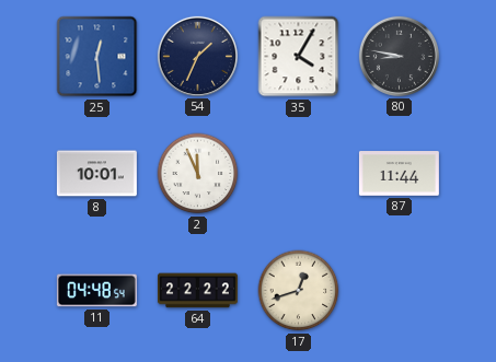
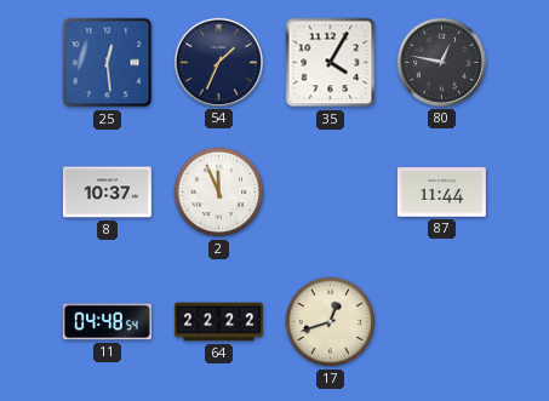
80: 8:47 -> 12:47
8: 10:01 -> 10:37
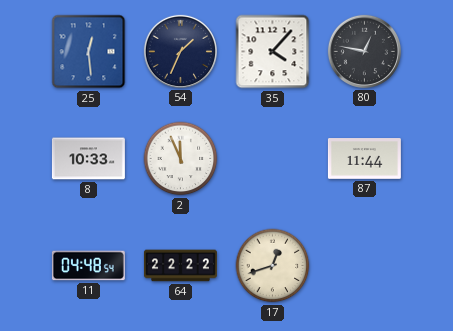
35: 4:05 -> 4:07
8: 10:37 -> 10:33
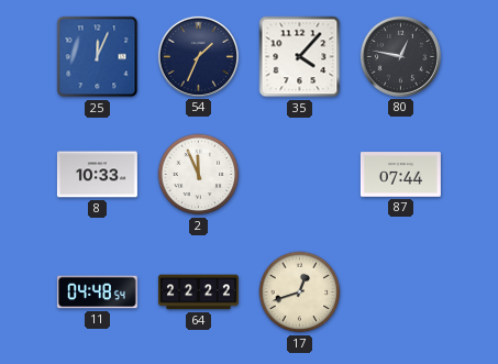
25: 12:29 -> 12:04
87: 11:44 -> 07:44
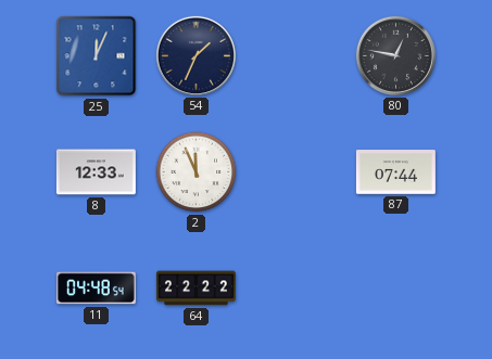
35: 4:07 -> none
8: 10:33 -> 12:33
17: 12:42 -> none
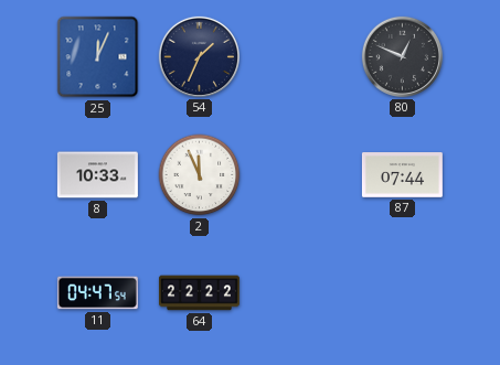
80: 12:47 -> 12:49
8: 12:33 -> 10:33
11: 04:48 -> 04:47
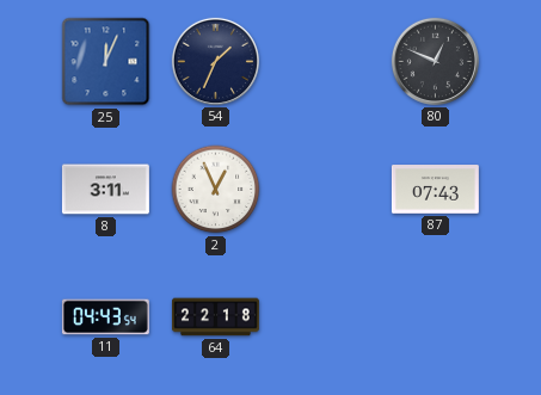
8: 10:33 -> 3:11
2: 11:56 -> 12:56
87: 07:44 -> 07:43
11: 04:47 -> 04:43
64: 22:22 -> 22:18
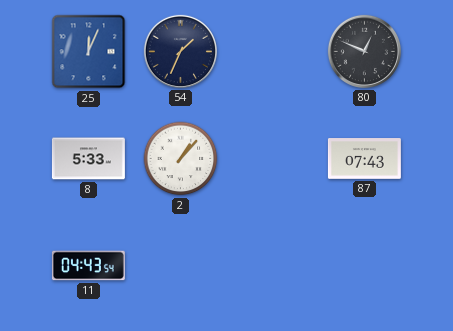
8: 3:11 -> 5:33
2: 12:56 -> 1:07
64: 22:18 -> none
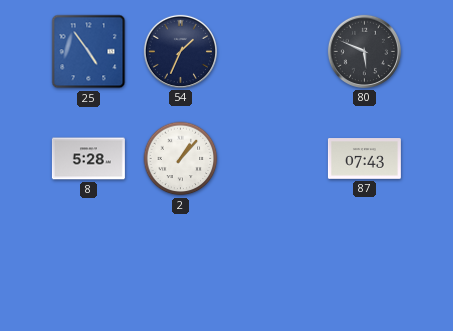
25: 12:04 -> 4:54
80: 12:49 -> 5:49
8: 5:33 -> 5:28
11: 04:43 -> none
